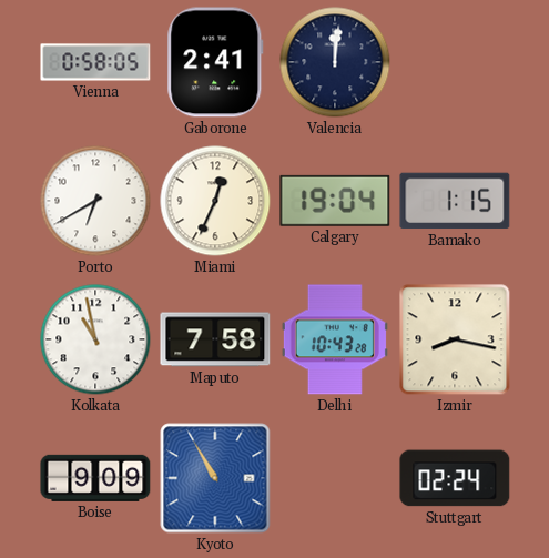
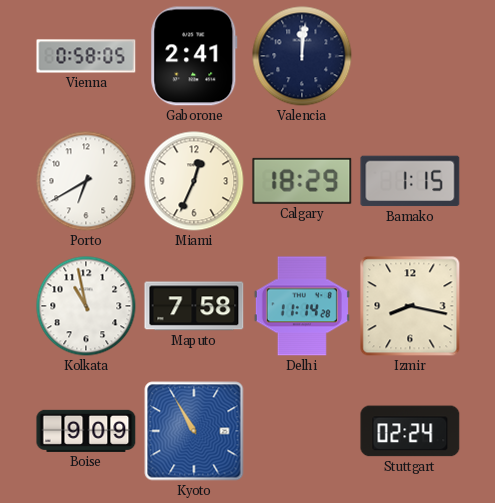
Calgary: 19:04 -> 18:29
Delhi: 10:43 -> 11:14
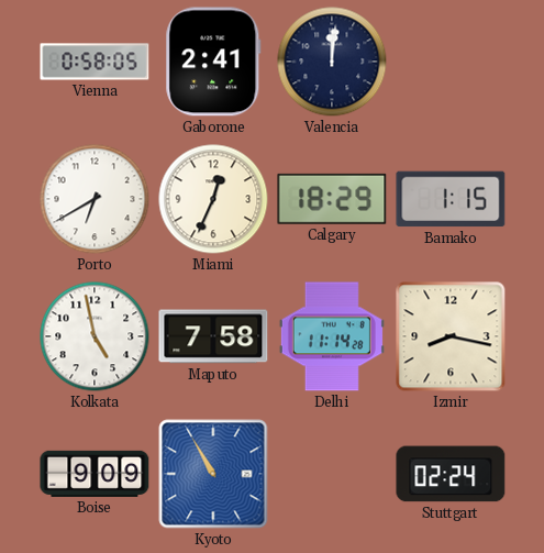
Kolkata: 10:58 -> 4:58
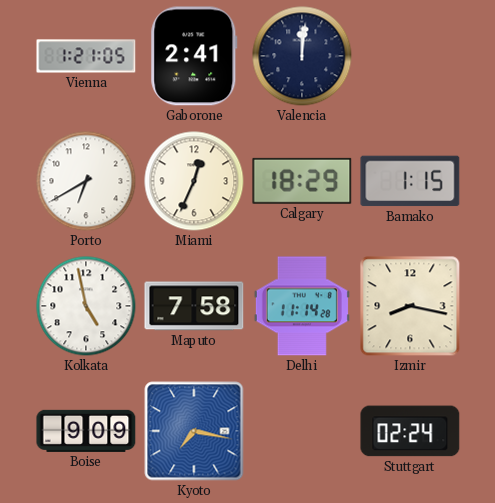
Vienna: 0:58 -> 1:21
Kyoto: 10:55 -> 7:17
